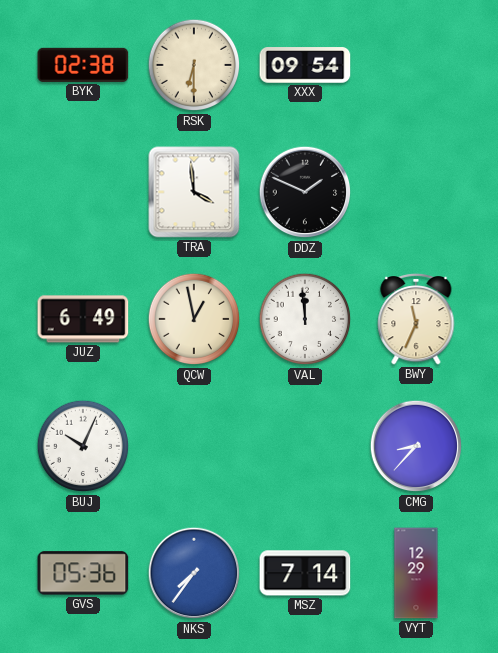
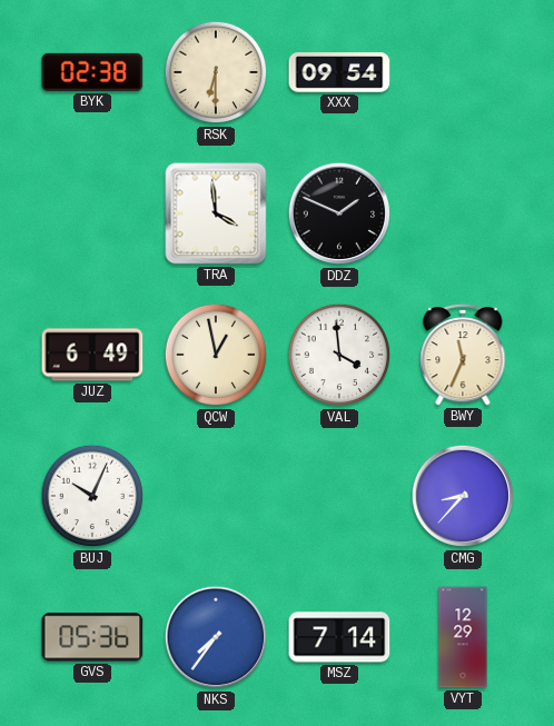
VAL: 11:59 -> 3:59
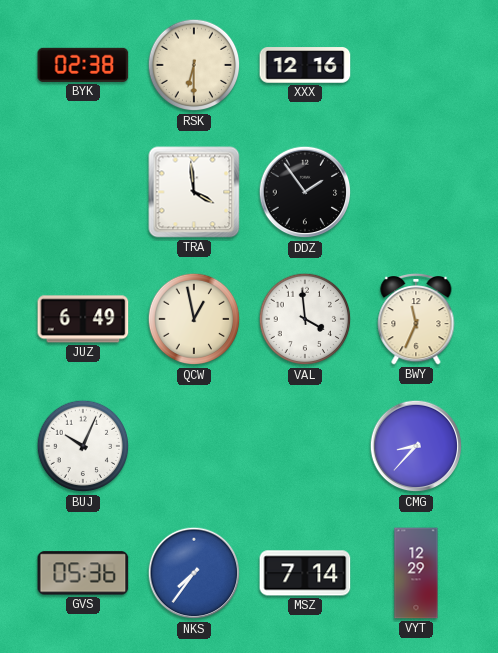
XXX: 09:54 -> 12:16
DDZ: 1:49 -> 1:54
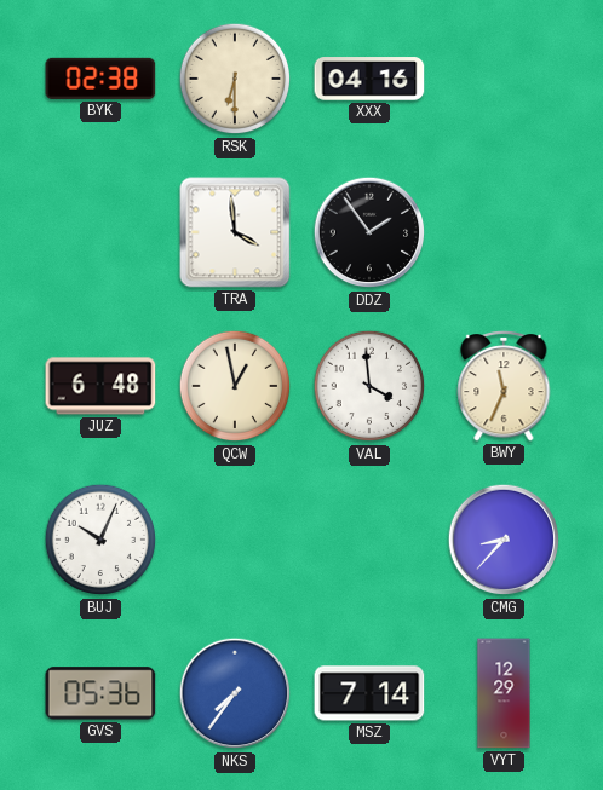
XXX: 12:16 -> 04:16
JUZ: 6:49 -> 6:48
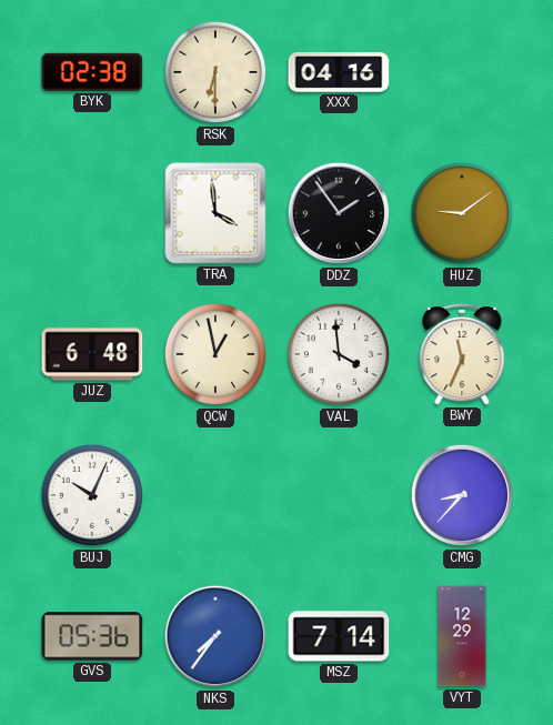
HUZ: none -> 9:09
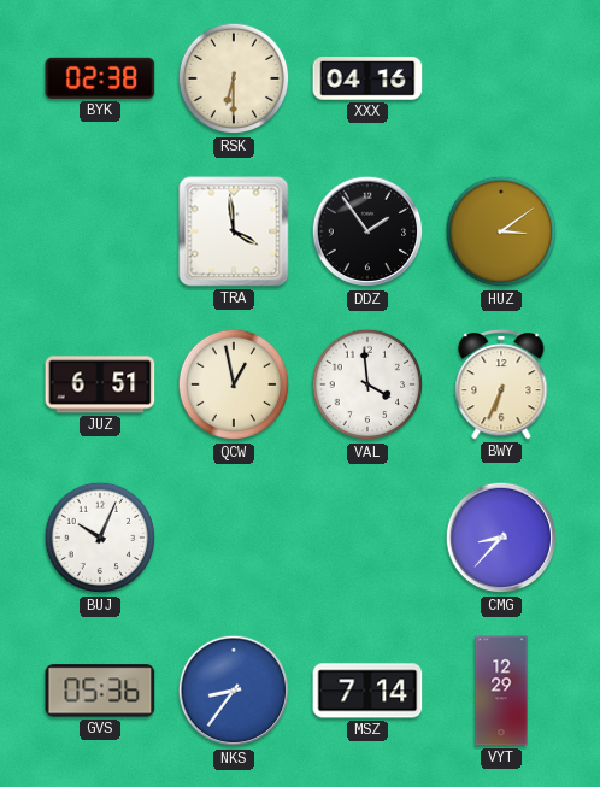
HUZ: 9:09 -> 3:09
JUZ: 6:48 -> 6:51
BWY: 11:34 -> 6:34
NKS: 7:36 -> 8:36
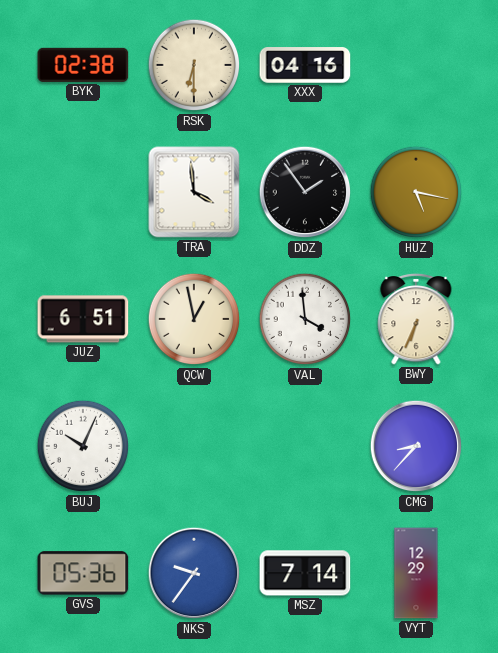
HUZ: 3:09 -> 5:17
NKS: 8:36 -> 9:36
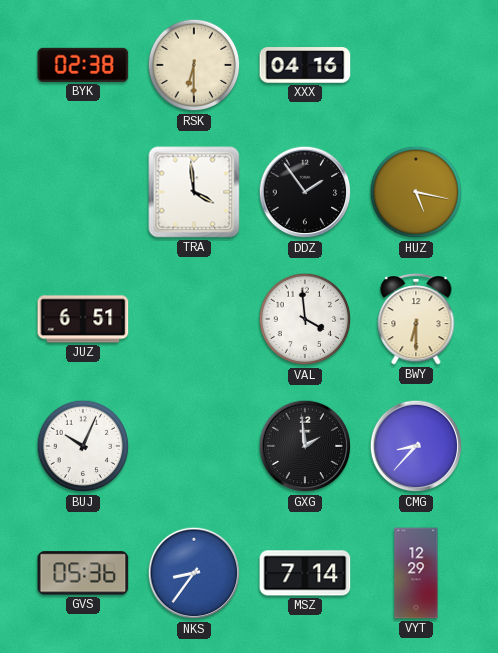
QCW: 12:58 -> none
BWY: 6:34 -> 6:30
GXG: none -> 1:59
NKS: 9:36 -> 8:36
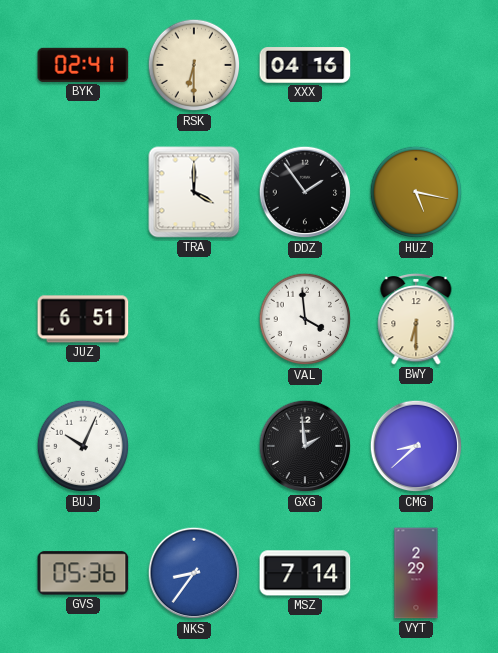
BYK: 02:38 -> 02:41
TRA: 3:59 -> 4:00
CMG: 8:37 -> 8:38
VYT: 12:29 -> 2:29
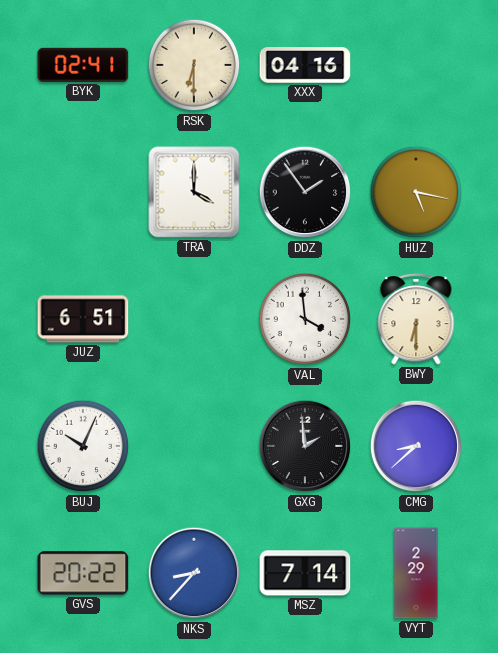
GVS: 05:36 -> 20:22
NKS: 8:36 -> 8:37
